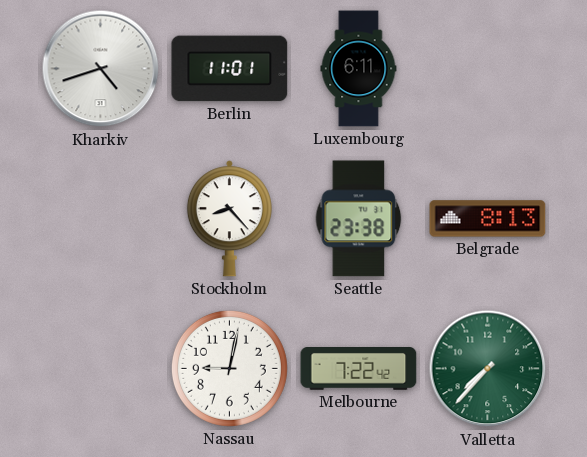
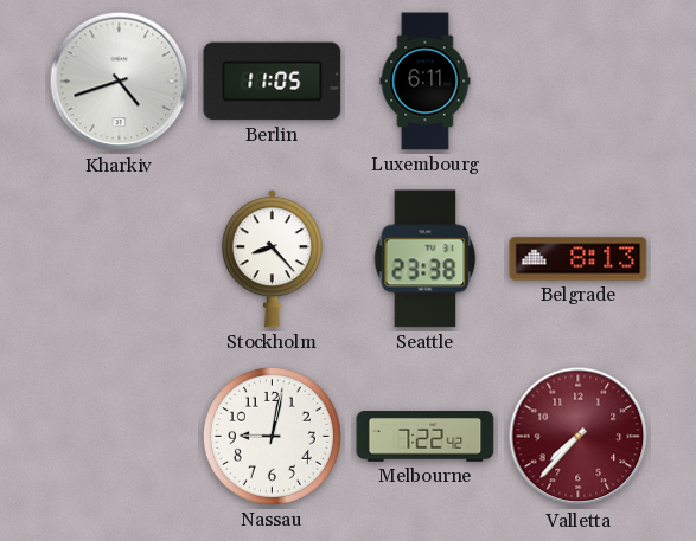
Berlin: 11:01 -> 11:05
Valletta dial: green -> burgundy
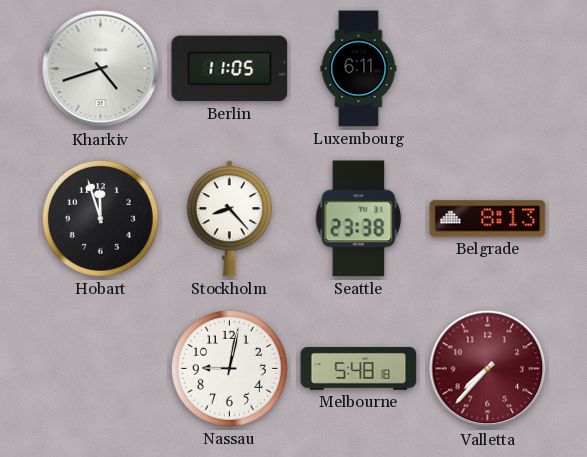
Hobart: none -> 11:57
Melbourne: 7:22 -> 5:48
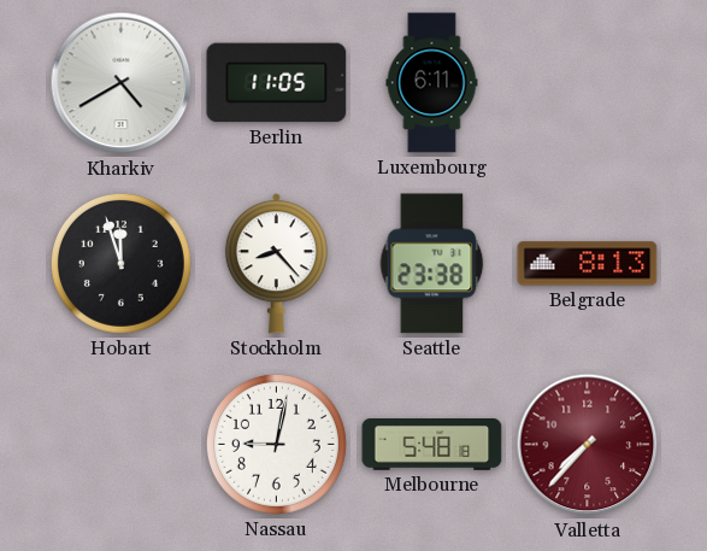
Kharkiv: 4:42 -> 4:40
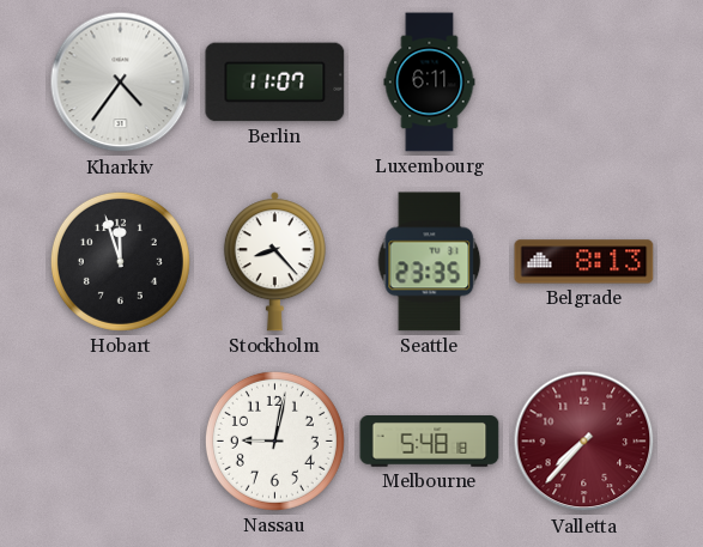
Kharkiv: 4:40 -> 4:36
Berlin: 11:05 -> 11:07
Seattle: 23:38 -> 23:35
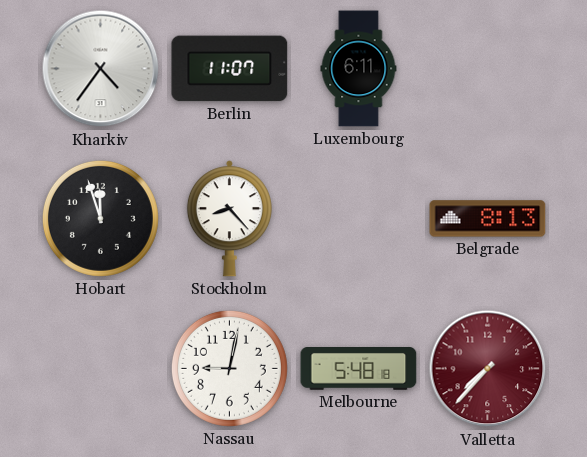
Seattle: 23:35 -> none
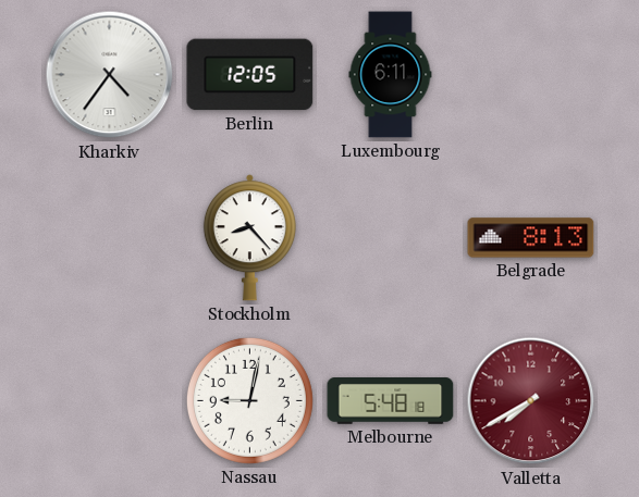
Berlin: 11:07 -> 12:05
Hobart: 11:57 -> none
Valletta: 7:37 -> 7:40
